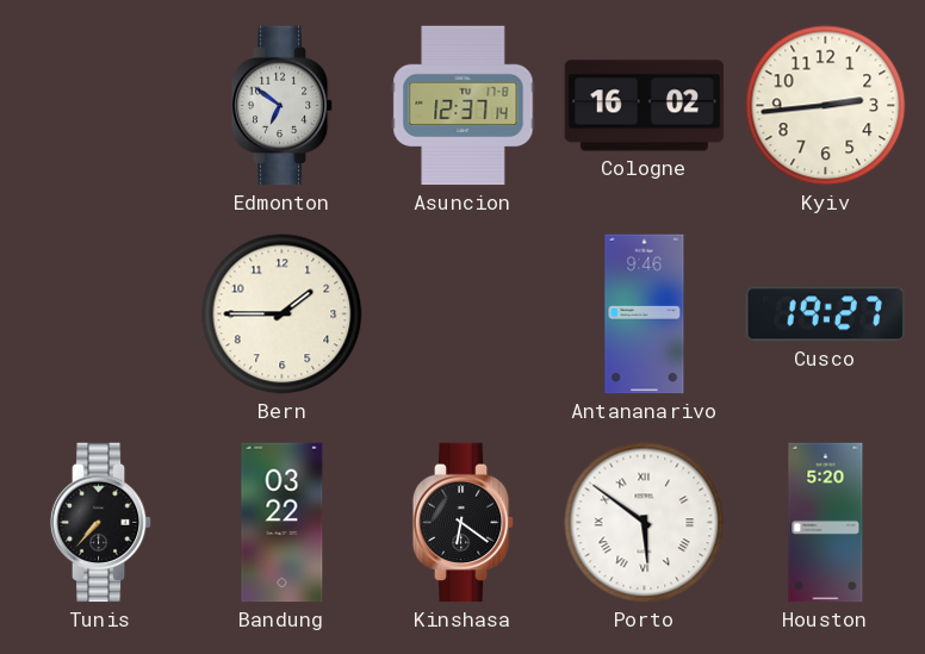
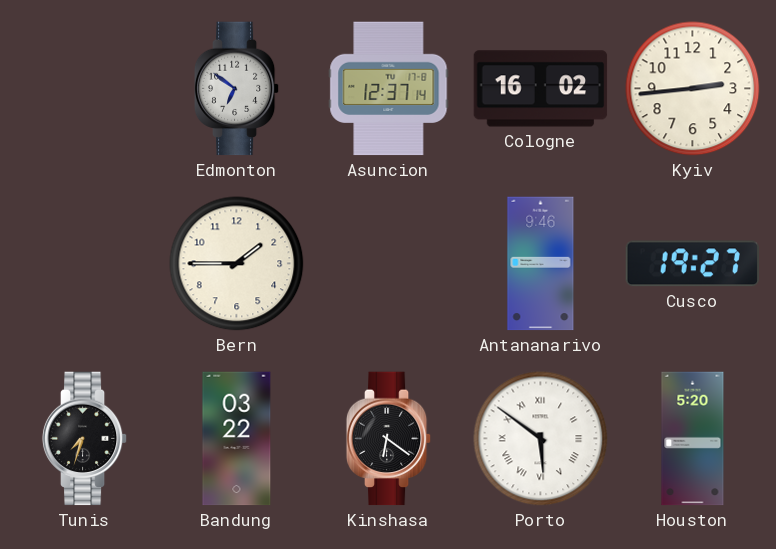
Tunis: 7:37 -> 7:33
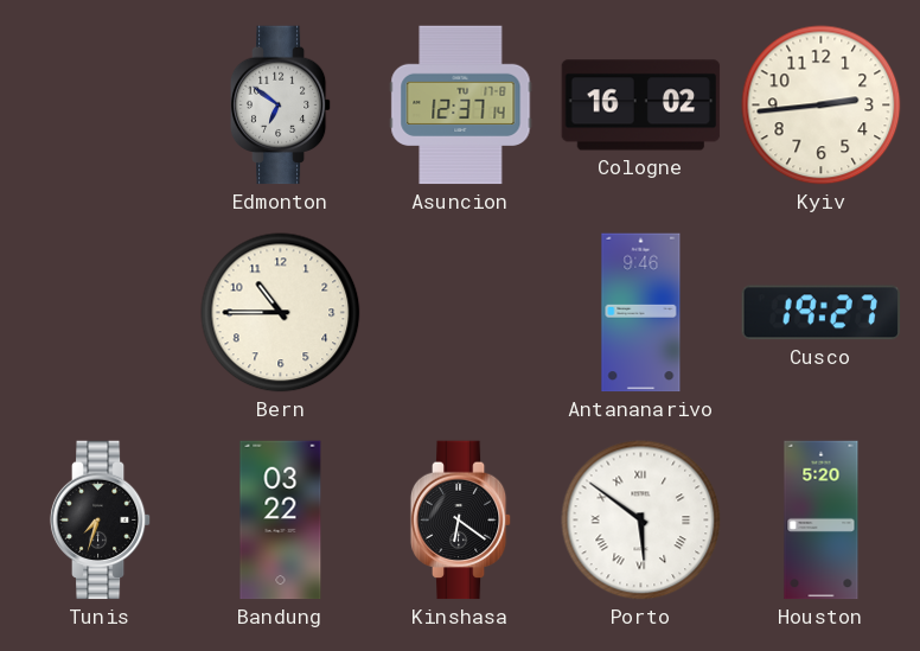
Bern: 1:45 -> 10:45
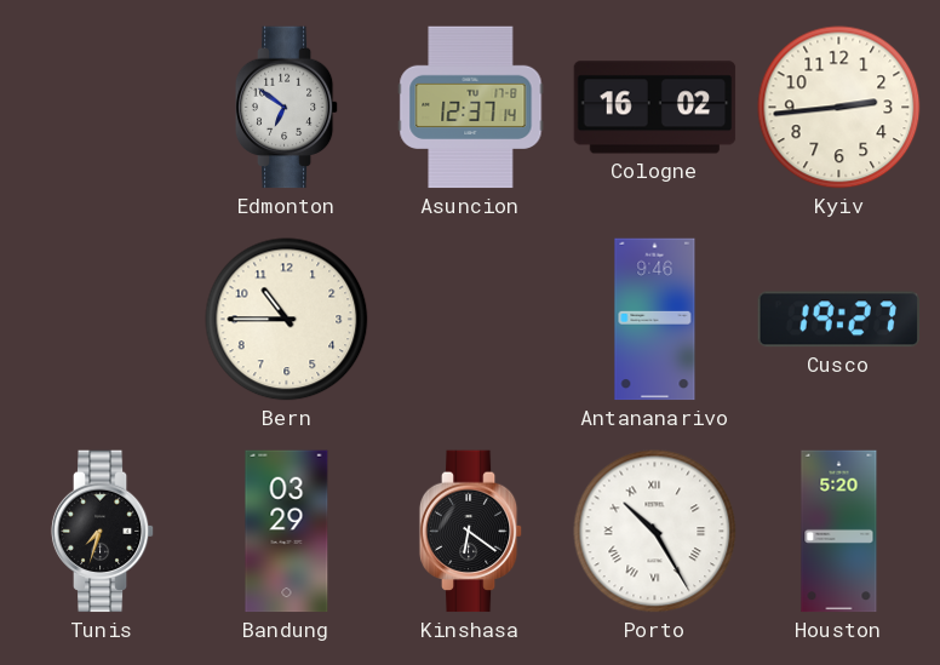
Bandung: 03:22 -> 03:29
Porto: 5:51 -> 10:25
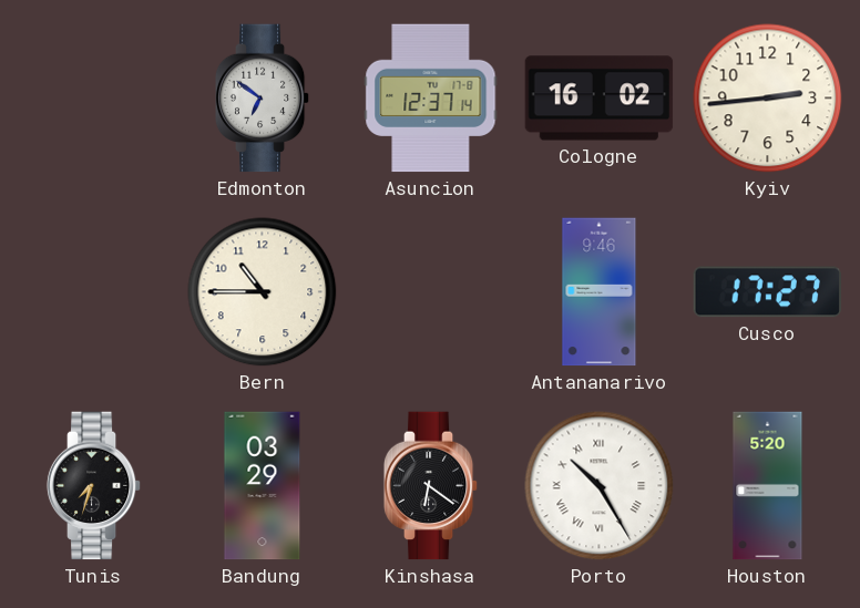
Cusco: 19:27 -> 17:27
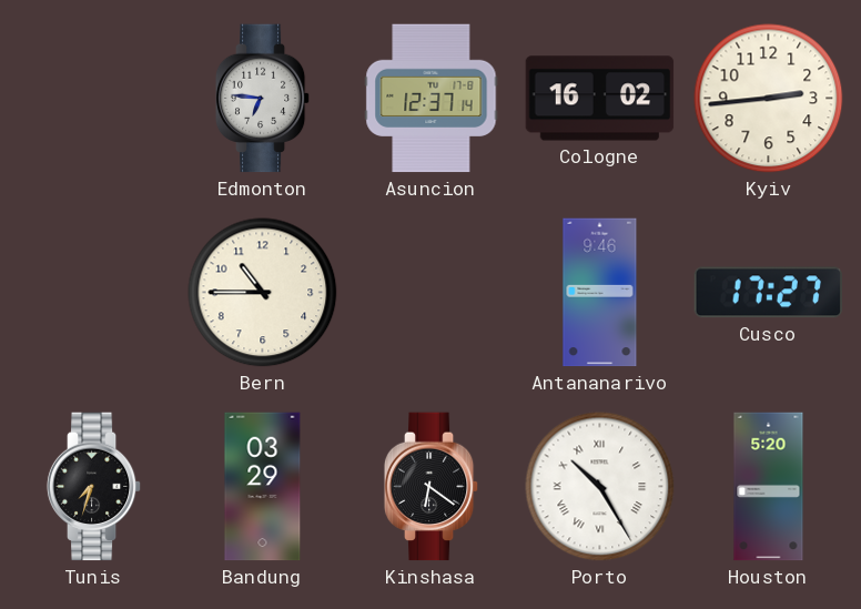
Edmonton: 6:51 -> 6:46
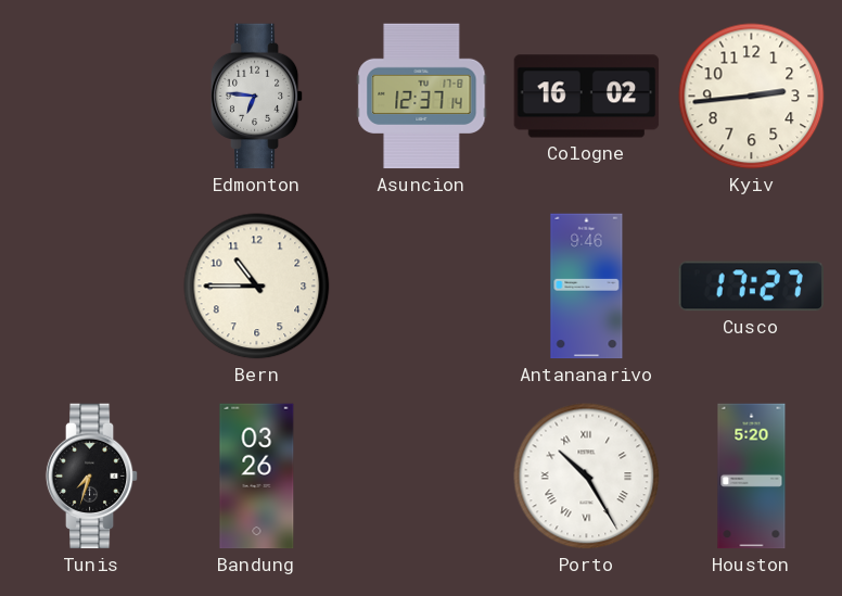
Bandung: 03:29 -> 03:26
Kinshasa: 6:21 -> none
